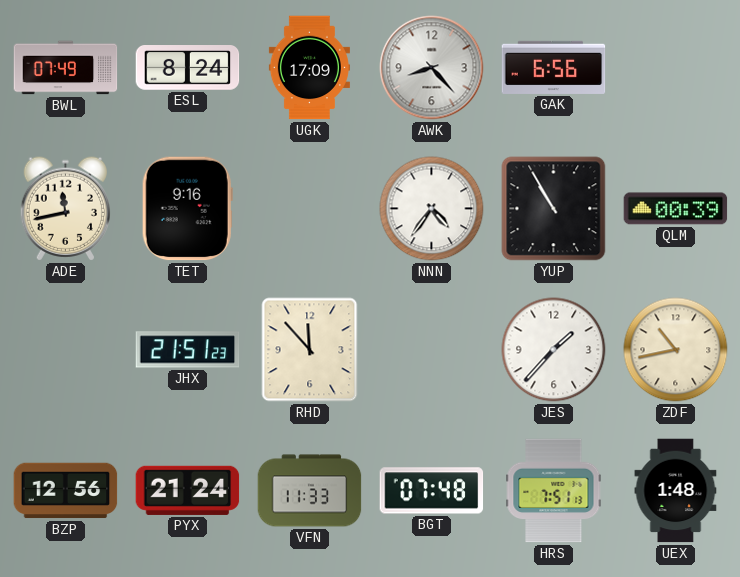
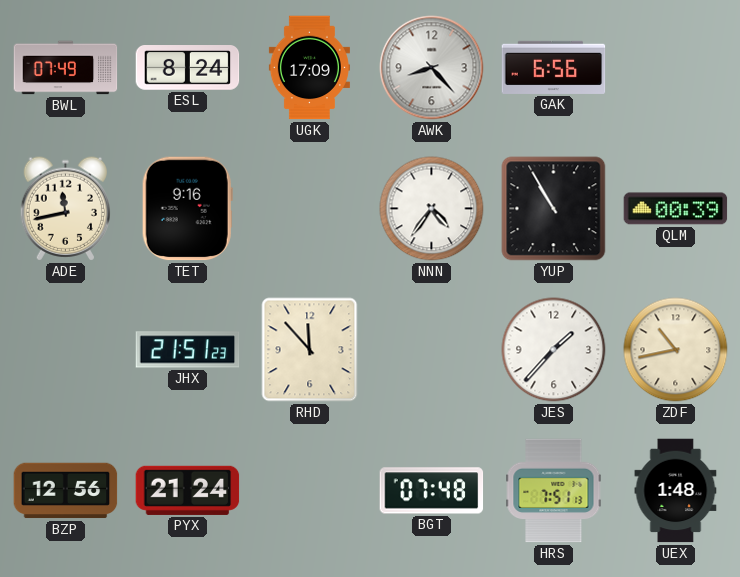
VFN: 11:33 -> none
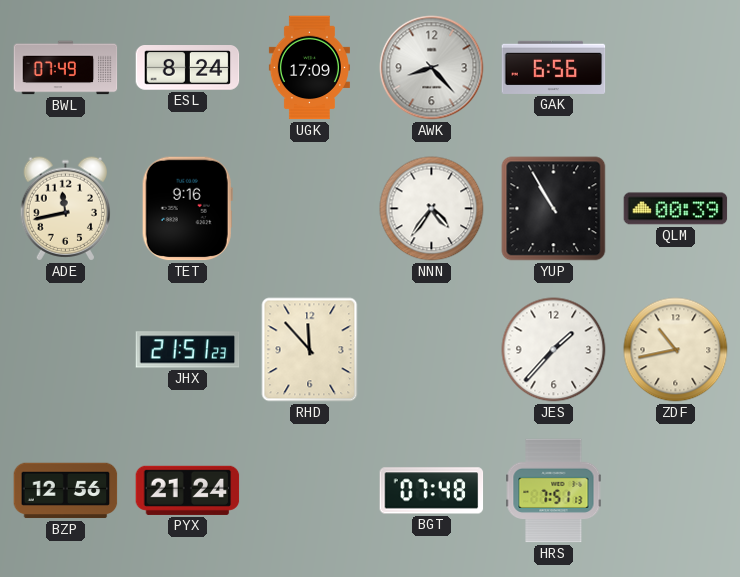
UEX: 1:48 -> none
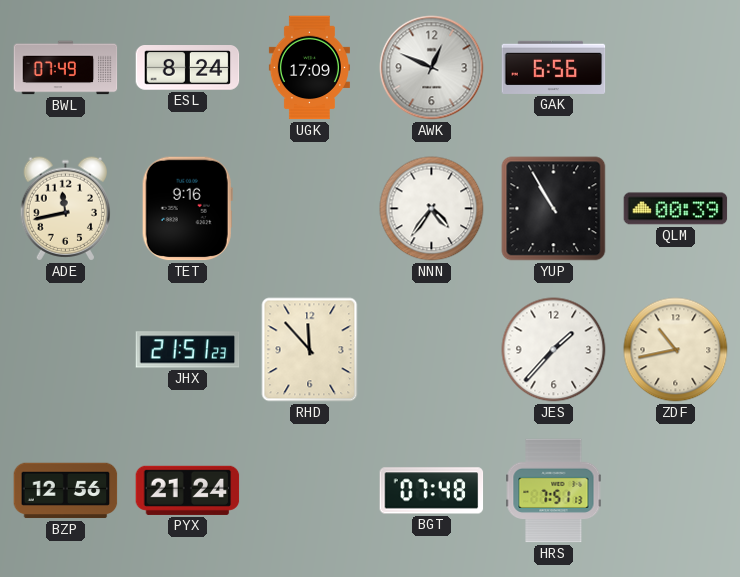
AWK: 8:23 -> 12:49
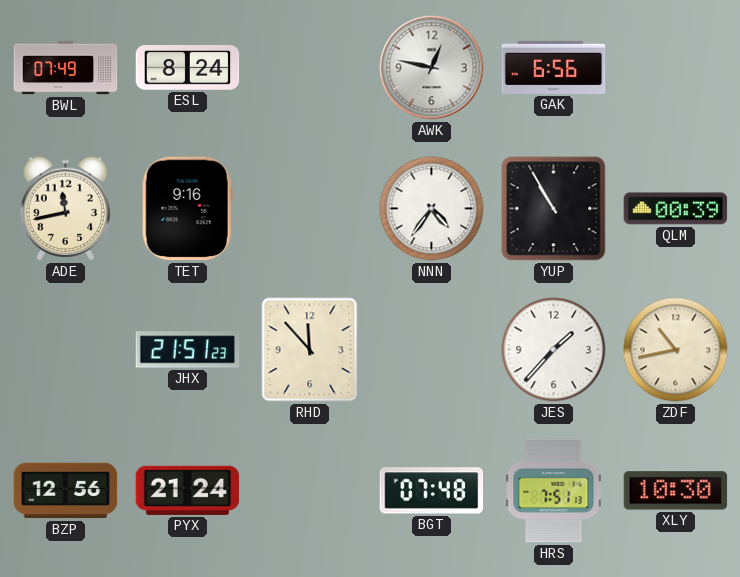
UGK: 17:09 -> none
AWK: 12:49 -> 12:47
XLY: none -> 10:30
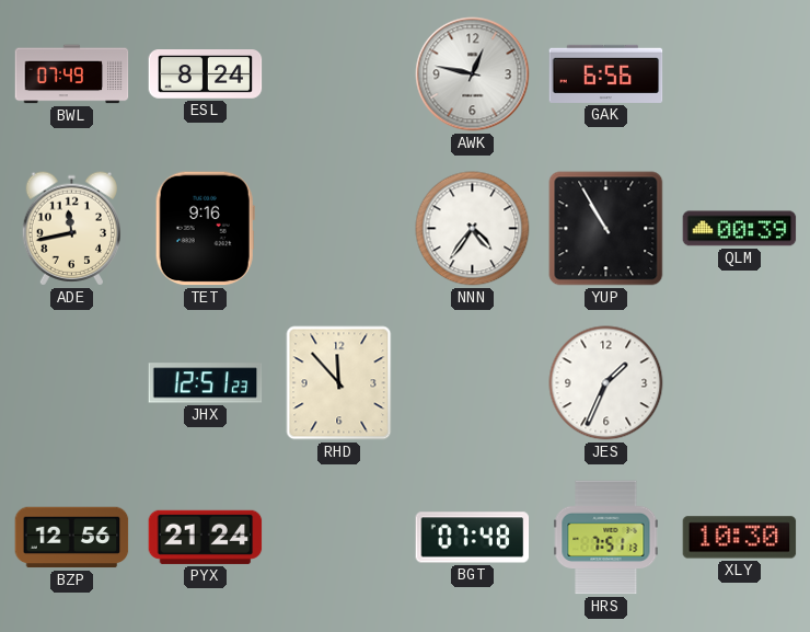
JHX: 21:51 -> 12:51
JES: 1:37 -> 1:34
ZDF: 10:43 -> none
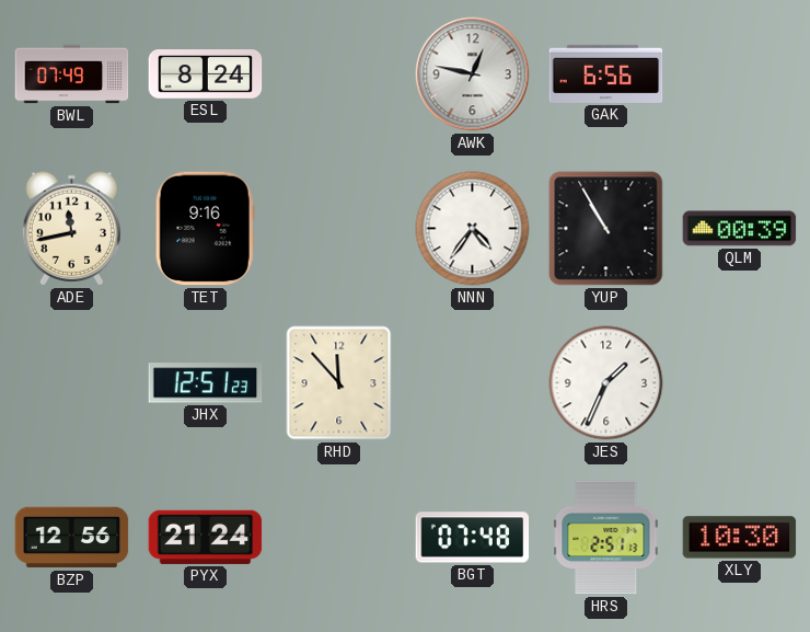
HRS: 7:51 -> 2:51
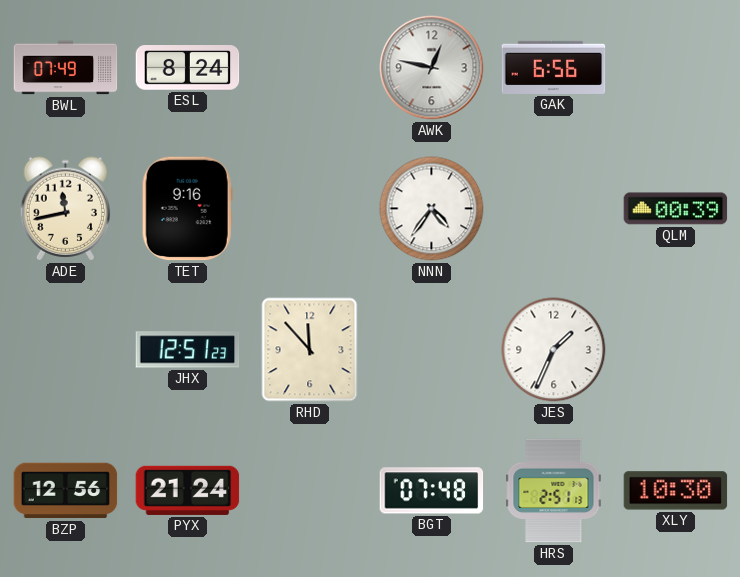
YUP: 10:55 -> none
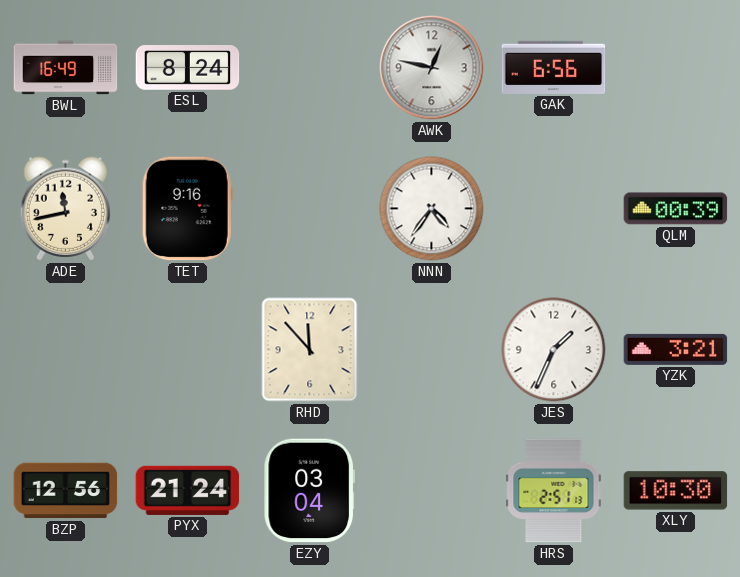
BWL: 07:49 -> 16:49
JHX: 12:51 -> none
YZK: none -> 3:21
EZY: none -> 03:04
BGT: 07:48 -> none
